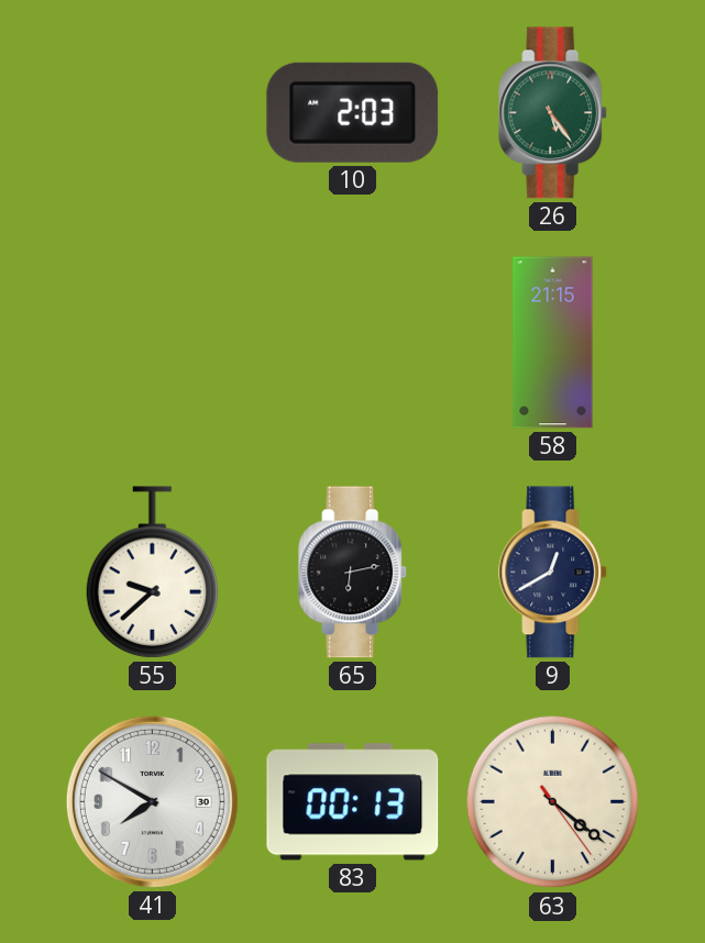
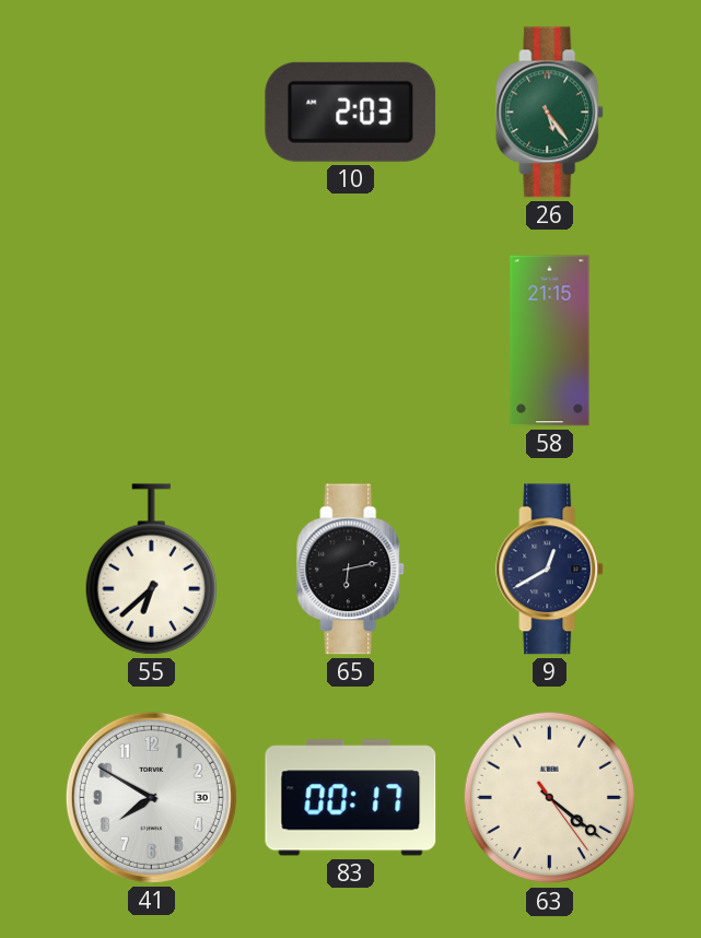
55: 9:38 -> 6:38
83: 00:13 -> 00:17
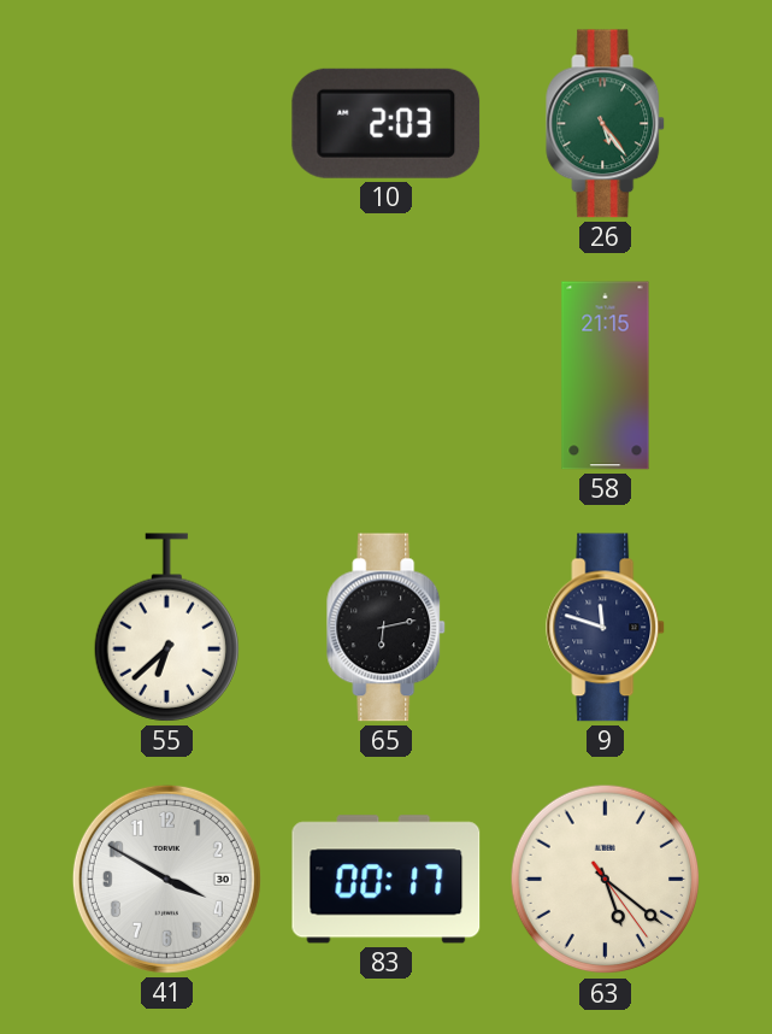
9: 12:40 -> 11:48
41: 7:50 -> 3:50
63: 4:21 -> 5:21
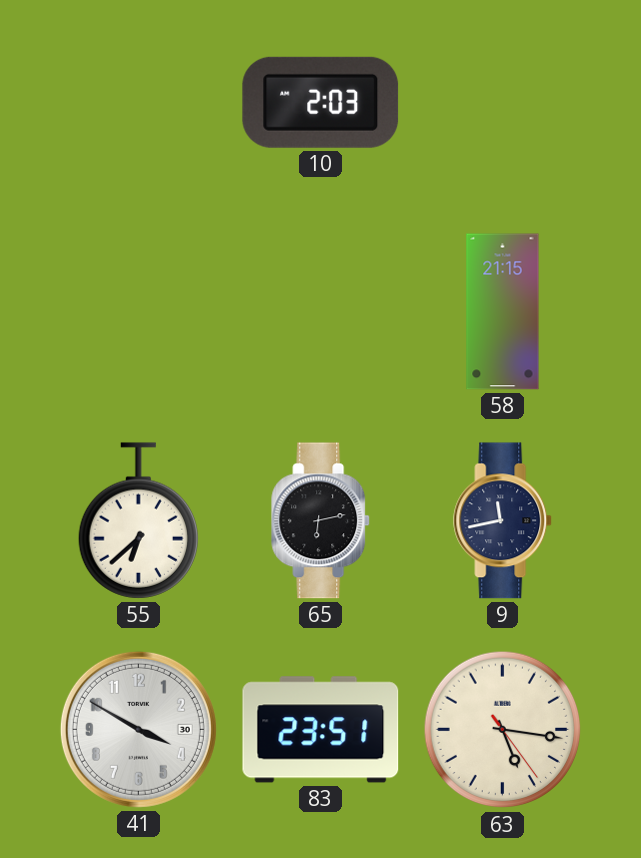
26: 5:24 -> none
9: 11:48 -> 11:43
83: 00:17 -> 23:51
63: 5:21 -> 5:16
